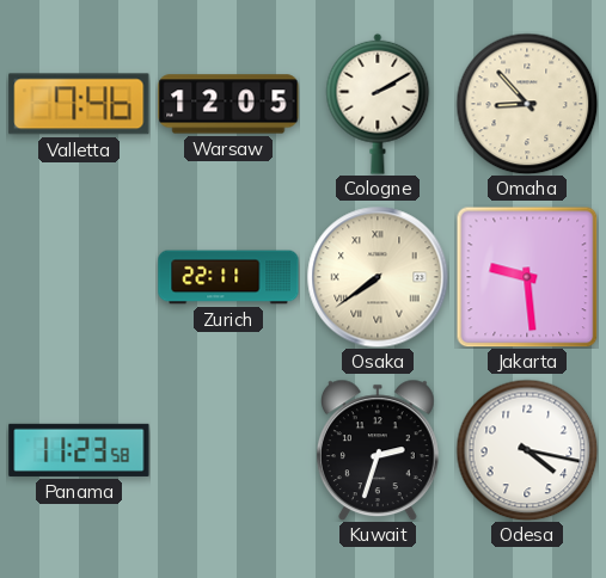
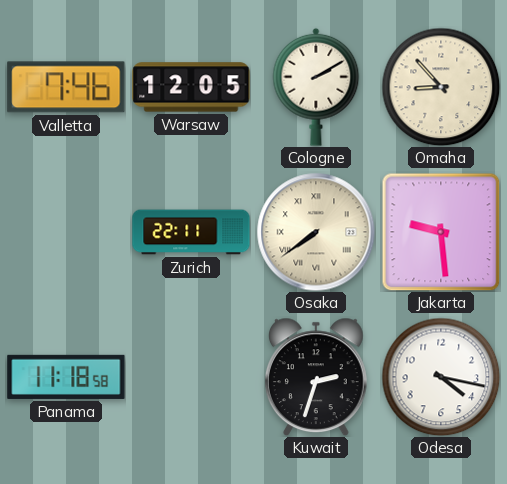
Panama: 11:23 -> 11:18
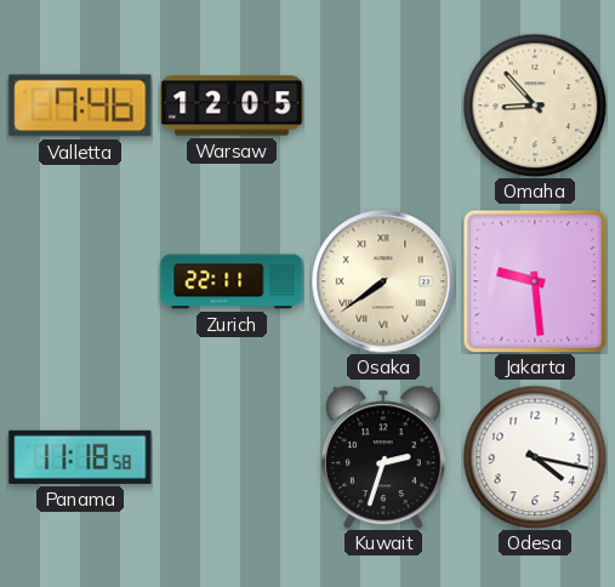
Cologne: 2:10 -> none
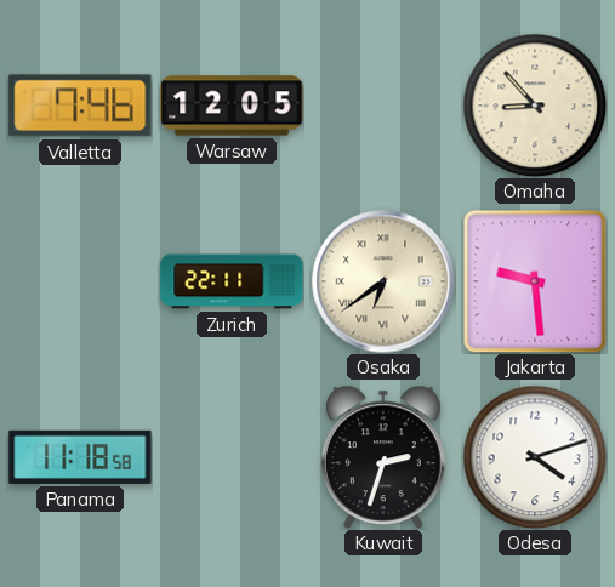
Osaka: 7:39 -> 6:39
Odesa: 4:17 -> 4:12
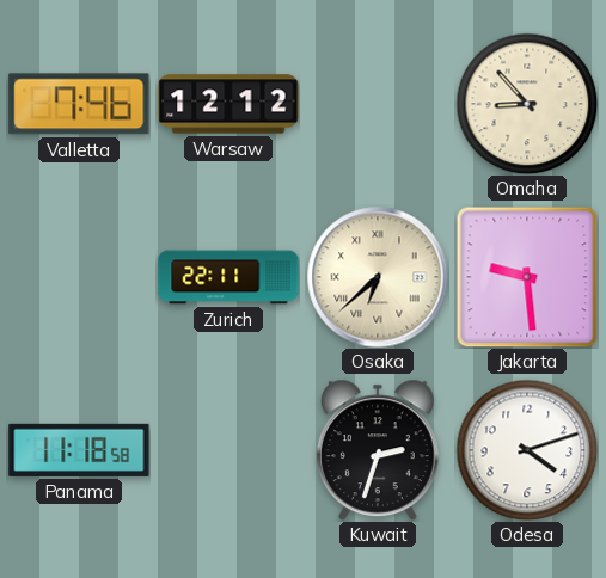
Warsaw: 12:05 -> 12:12
Osaka: 6:39 -> 6:38
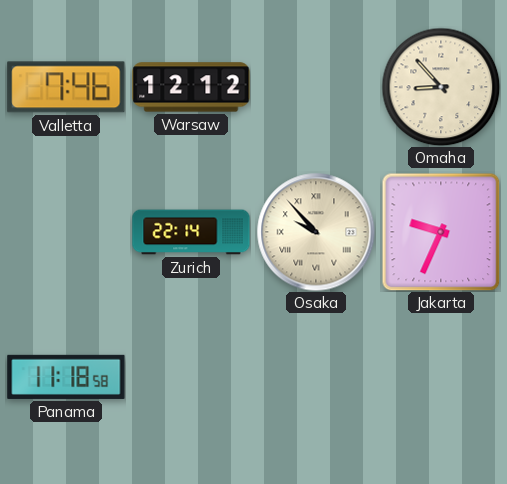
Zurich: 22:11 -> 22:14
Osaka: 6:38 -> 9:53
Jakarta: 9:29 -> 9:34
Kuwait: 2:33 -> none
Odesa: 4:12 -> none
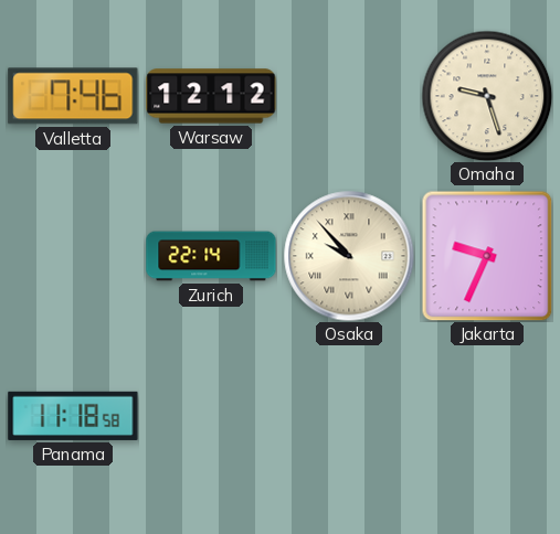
Omaha: 8:53 -> 9:27
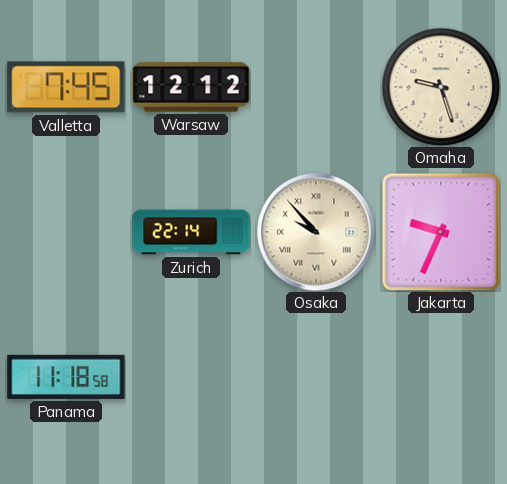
Valletta: 7:46 -> 7:45
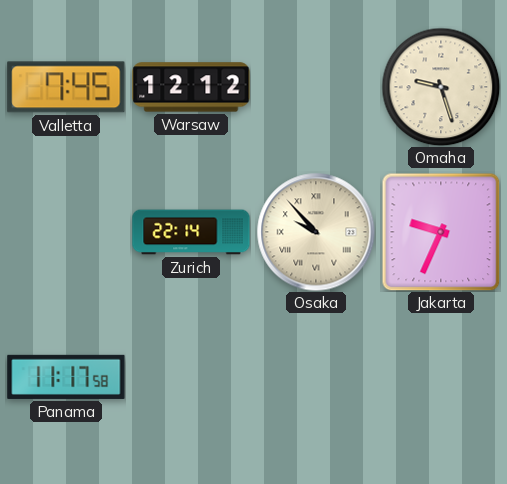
Panama: 11:18 -> 11:17
